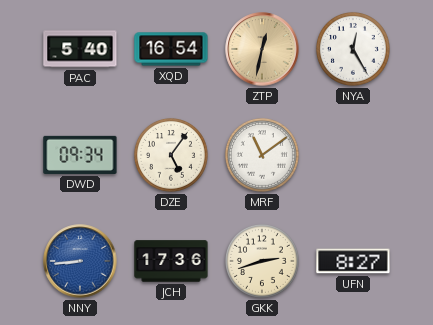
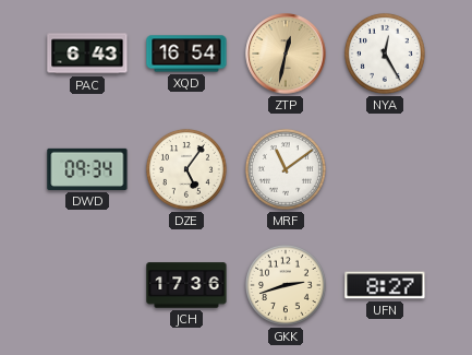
PAC: 5:40 -> 6:43
NNY: 8:44 -> none
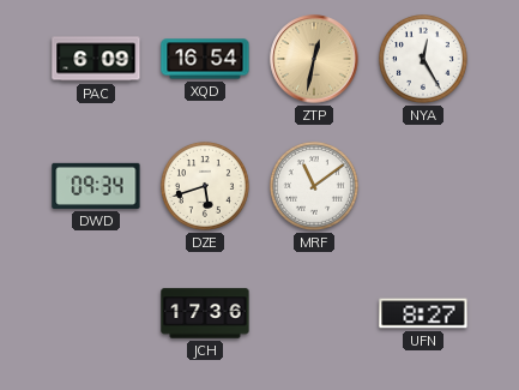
PAC: 6:43 -> 6:09
DZE: 5:06 -> 5:42
GKK: 2:42 -> none
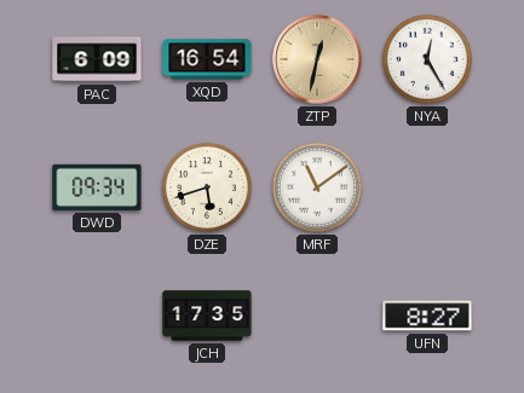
JCH: 17:36 -> 17:35
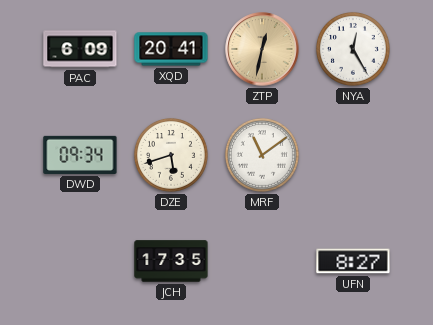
XQD: 16:54 -> 20:41
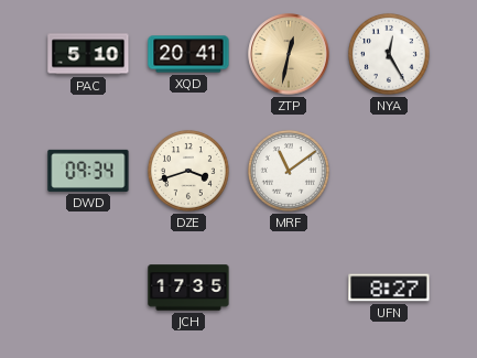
PAC: 6:09 -> 5:10
DZE: 5:42 -> 3:42
